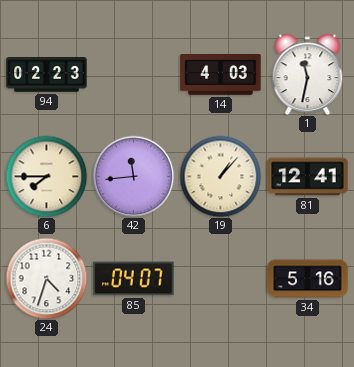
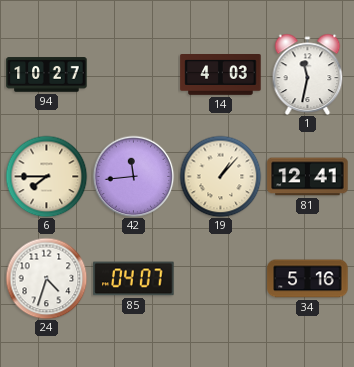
94: 02:23 -> 10:27
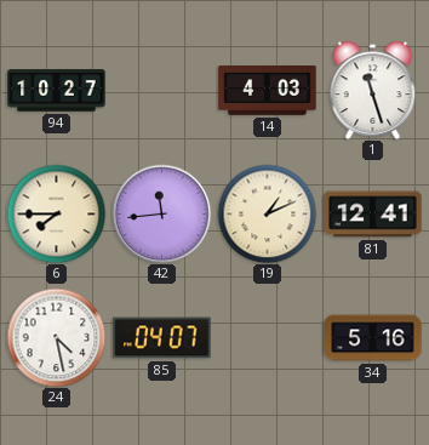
1: 11:32 -> 11:27
19: 1:07 -> 1:11
24: 4:33 -> 4:28
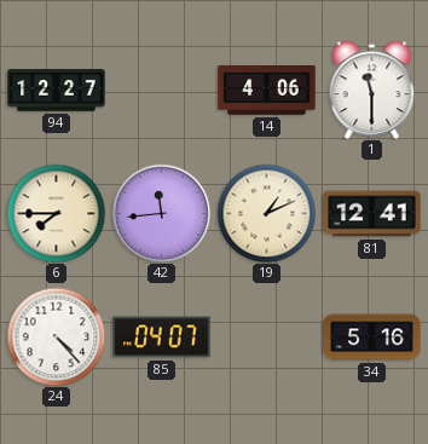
94: 10:27 -> 12:27
14: 4:03 -> 4:06
1: 11:27 -> 11:30
24: 4:28 -> 4:23
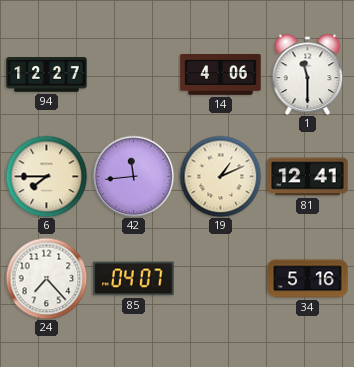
24: 4:23 -> 7:23
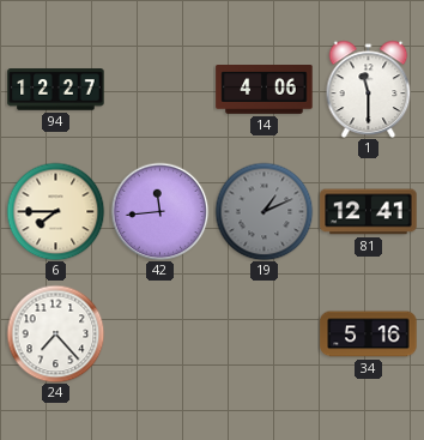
19 dial: cream -> grey
85: 04:07 -> none
